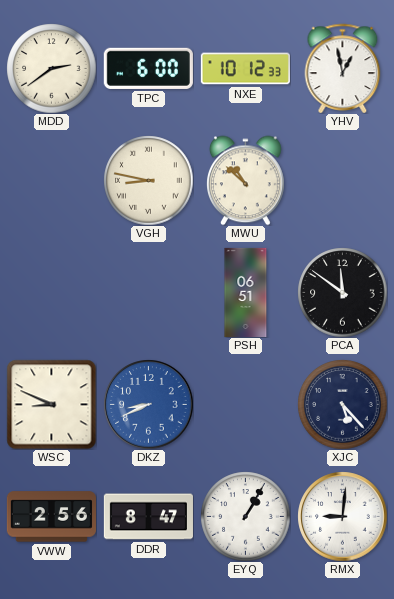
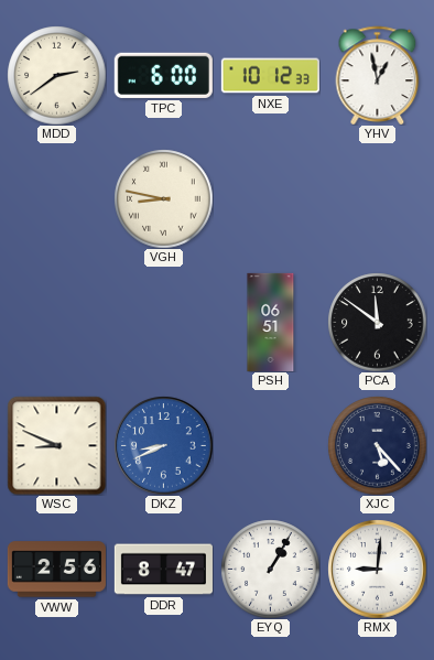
MWU: 10:52 -> none
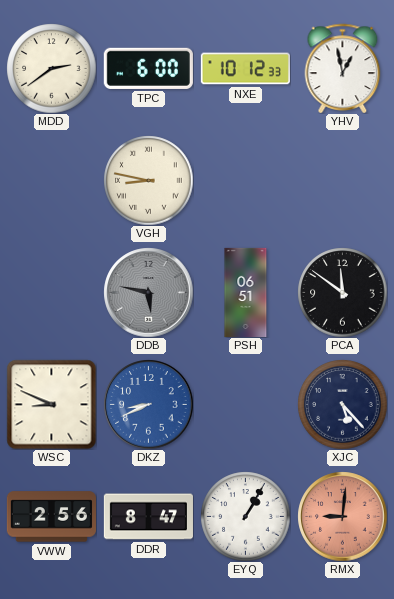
DDB: none -> 5:47
RMX dial: white -> salmon
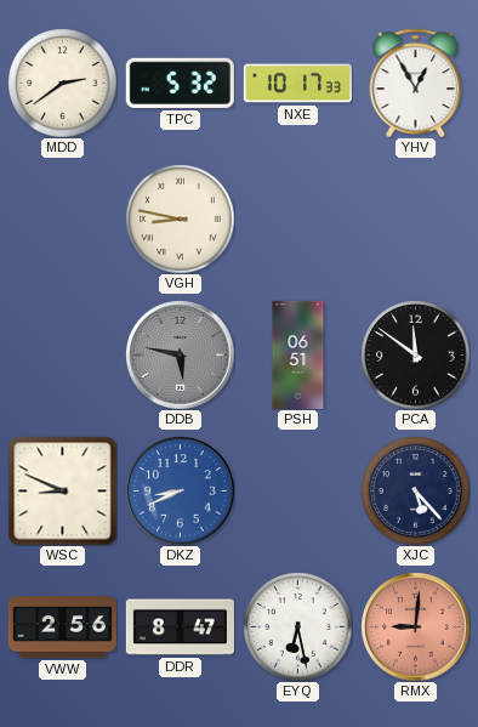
TPC: 6:00 -> 5:32
NXE: 10:12 -> 10:17
YHV: 12:58 -> 12:55
EYQ: 1:05 -> 6:28
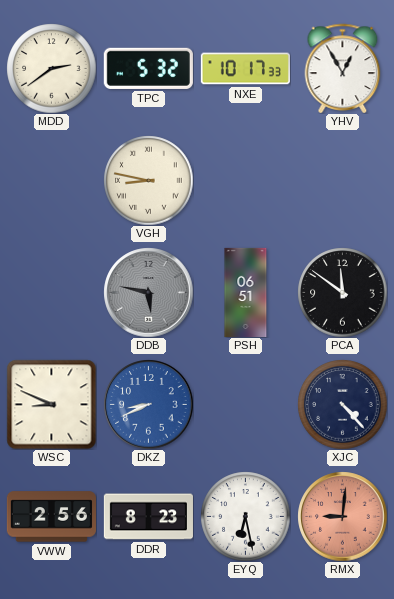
XJC: 5:23 -> 4:23
DDR: 8:47 -> 8:23
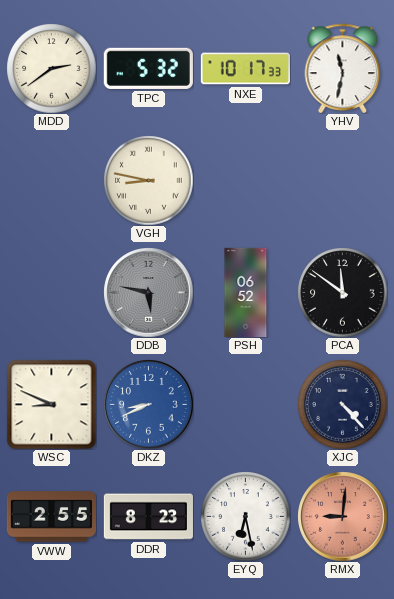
YHV: 12:55 -> 11:32
PSH: 06:51 -> 06:52
VWW: 2:56 -> 2:55
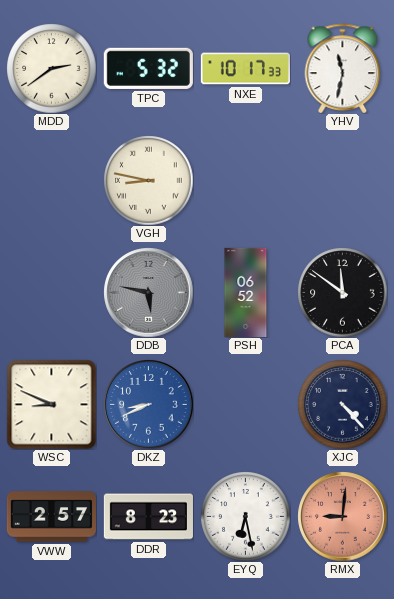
VWW: 2:55 -> 2:57
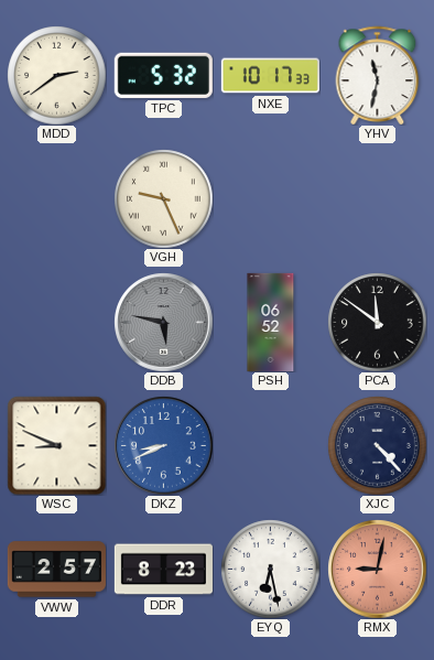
VGH: 8:47 -> 9:26
RMX: 9:01 -> 9:02
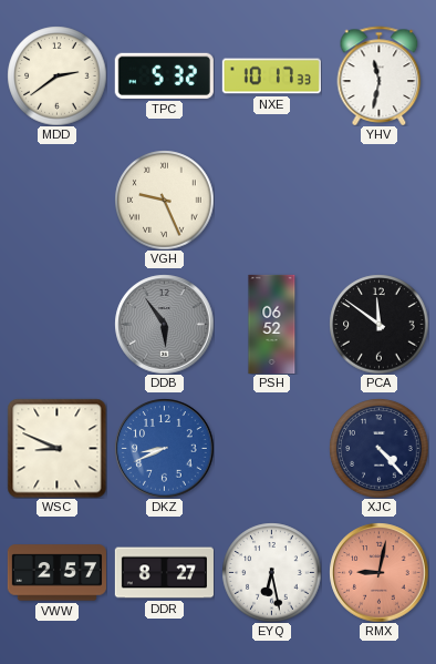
DDB: 5:47 -> 5:54
DDR: 8:23 -> 8:27
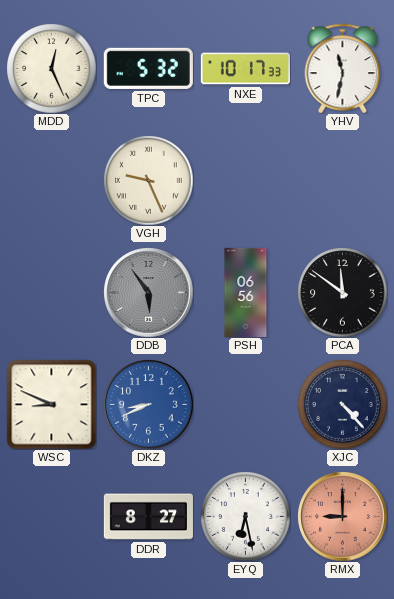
MDD: 2:39 -> 12:26
PSH: 06:52 -> 06:56
VWW: 2:57 -> none
RMX: 9:02 -> 9:00
